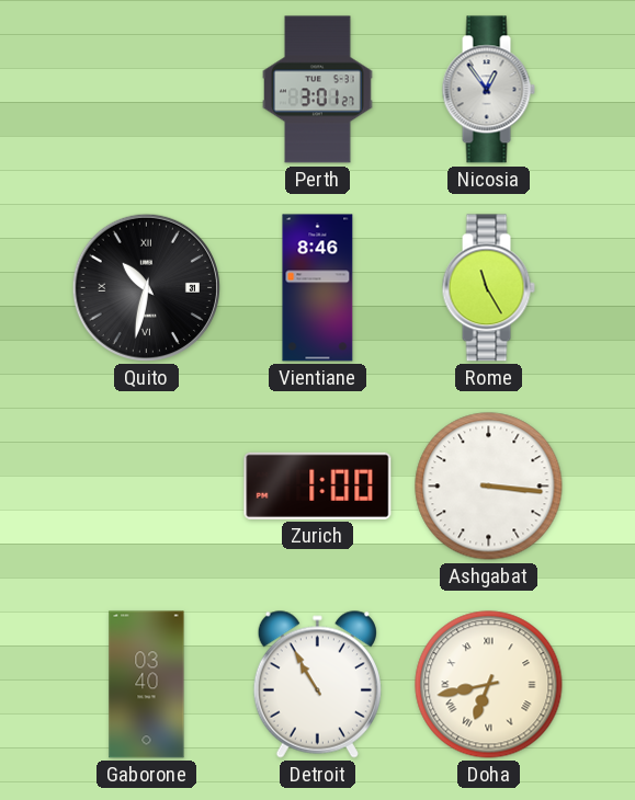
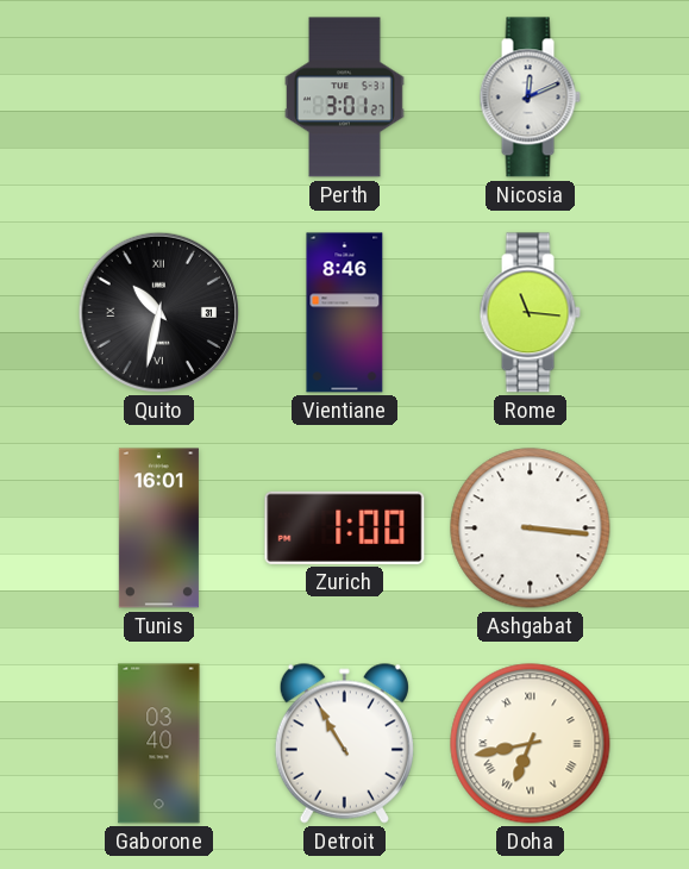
Nicosia: 12:54 -> 12:11
Rome: 11:25 -> 11:16
Tunis: none -> 16:01
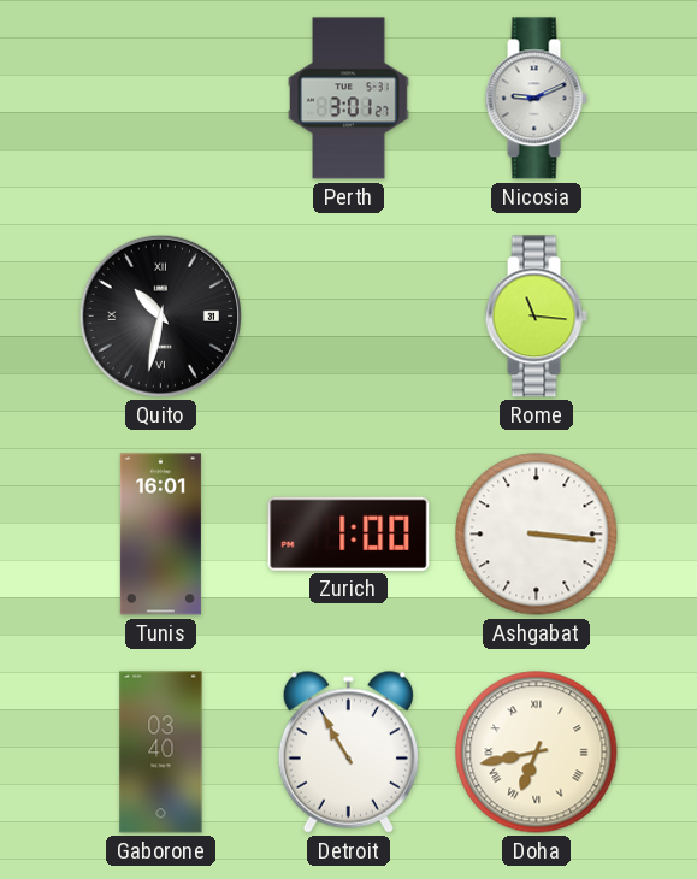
Nicosia: 12:11 -> 9:11
Vientiane: 8:46 -> none
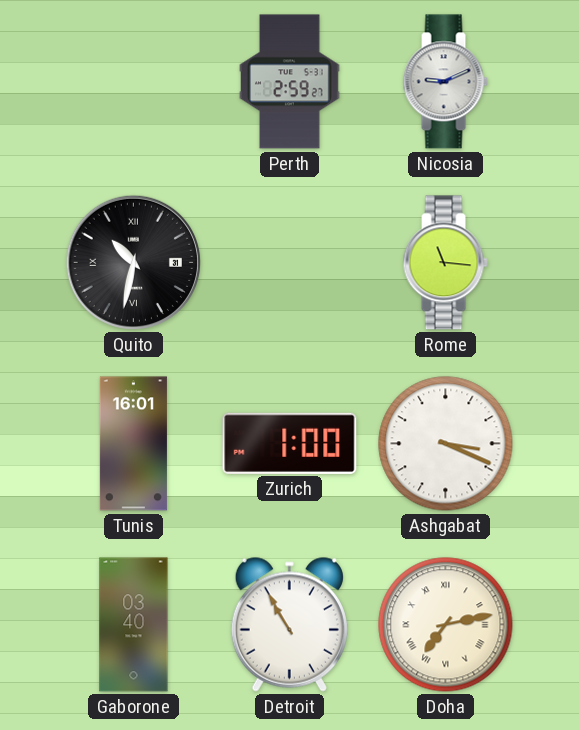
Perth: 3:01 -> 2:59
Ashgabat: 3:16 -> 3:19
Doha: 6:43 -> 7:13
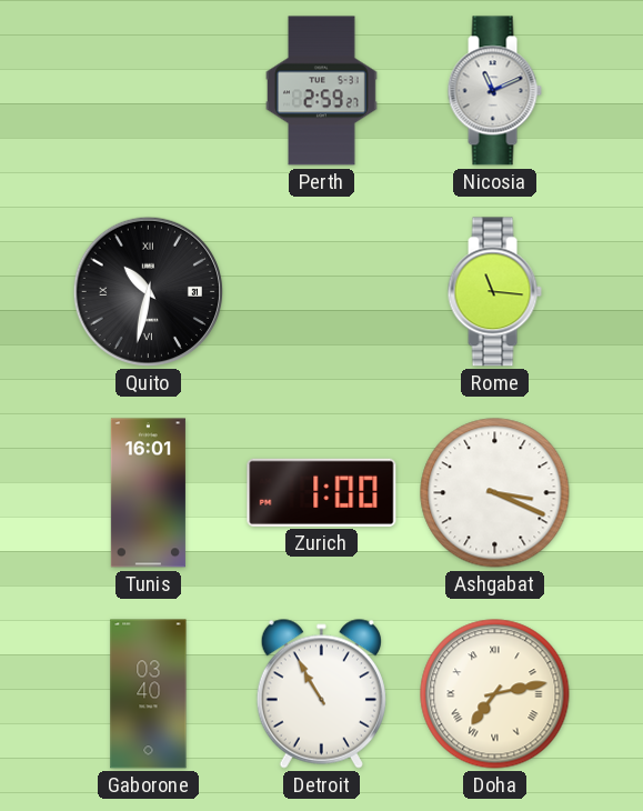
Nicosia: 9:11 -> 11:11
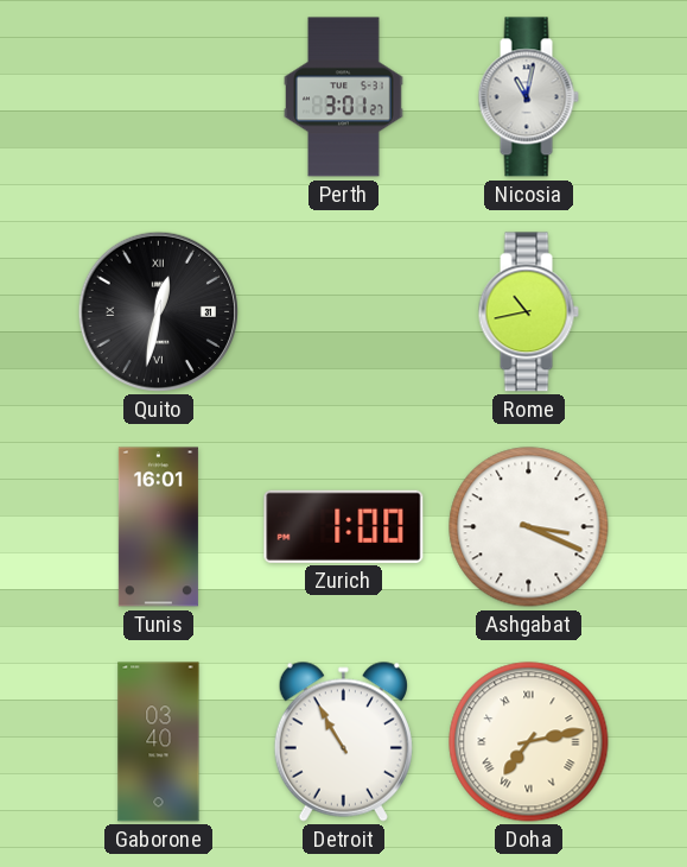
Perth: 2:59 -> 3:01
Nicosia: 11:11 -> 11:02
Quito: 10:32 -> 12:32
Rome: 11:16 -> 10:43
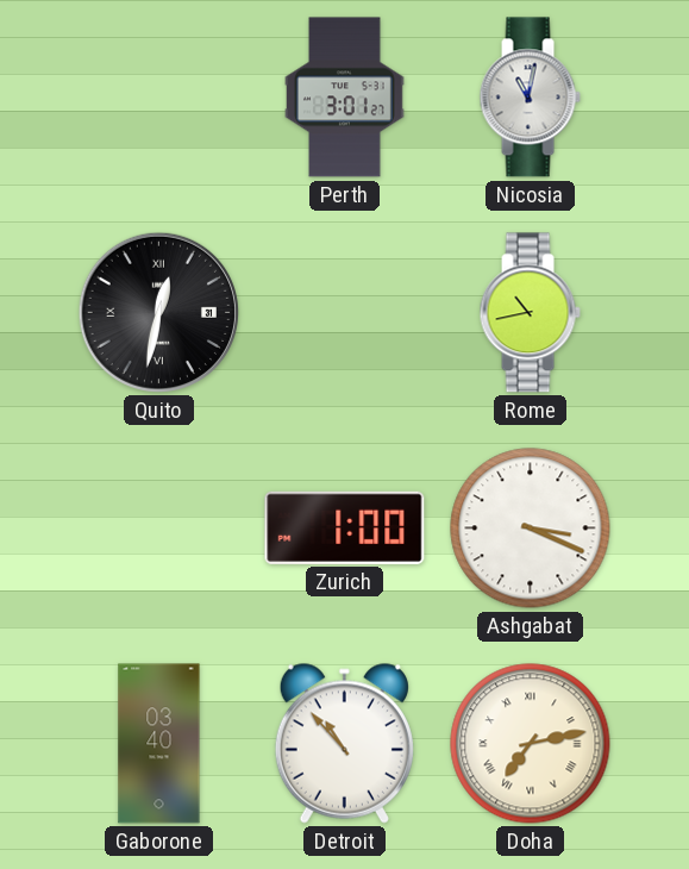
Tunis: 16:01 -> none
Detroit: 10:55 -> 10:53
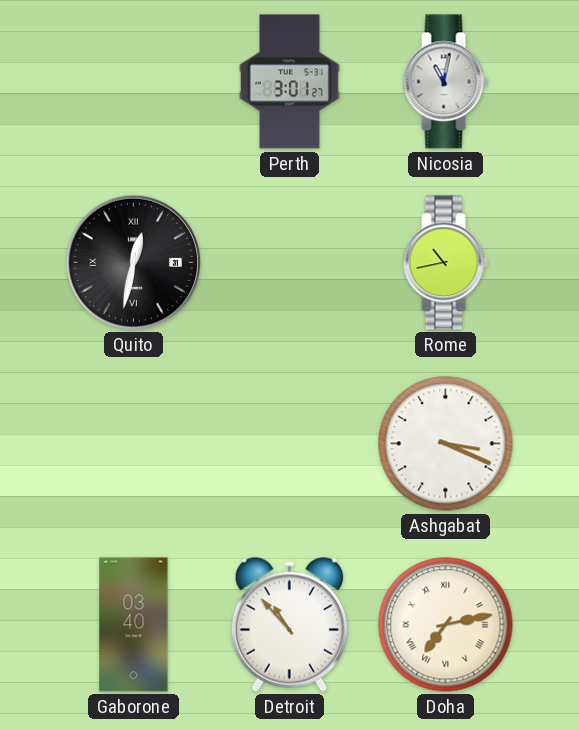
Zurich: 1:00 -> none
